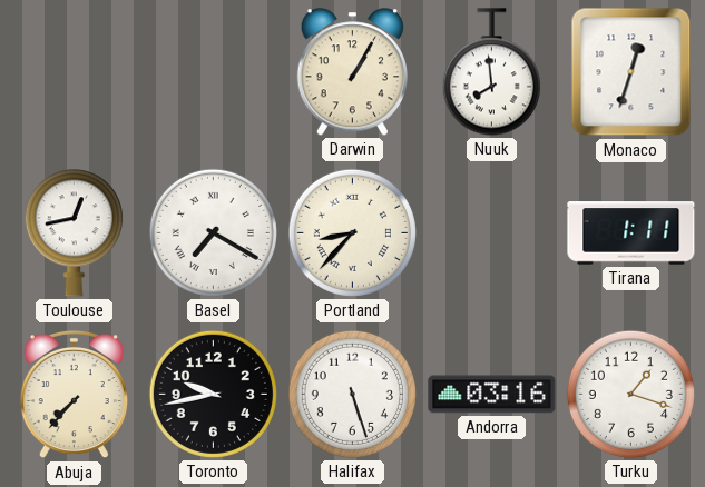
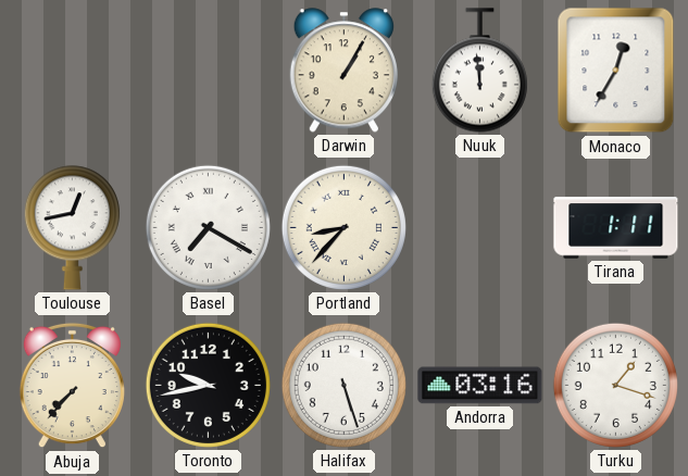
Nuuk: 7:59 -> 11:59
Monaco: 12:33 -> 12:35
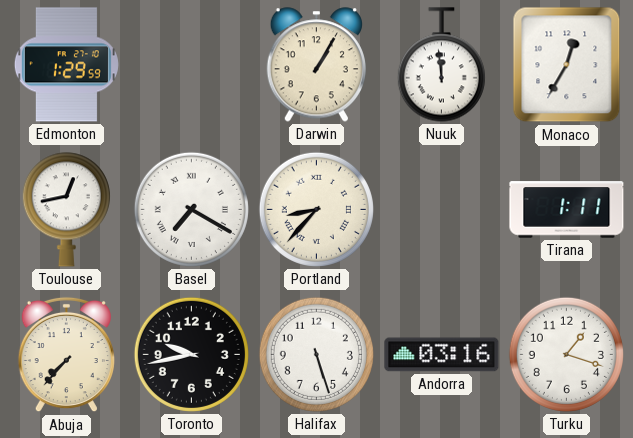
Edmonton: none -> 1:29
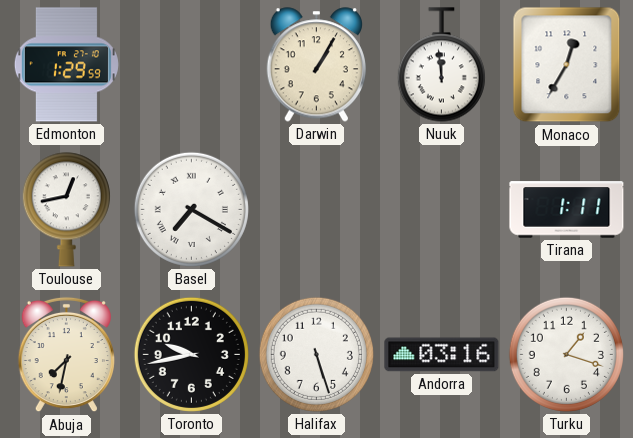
Portland: 8:37 -> none
Abuja: 7:37 -> 7:32
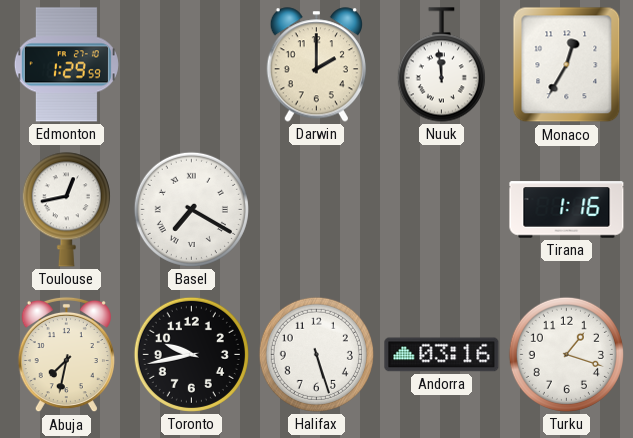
Darwin: 1:05 -> 2:00
Tirana: 1:11 -> 1:16
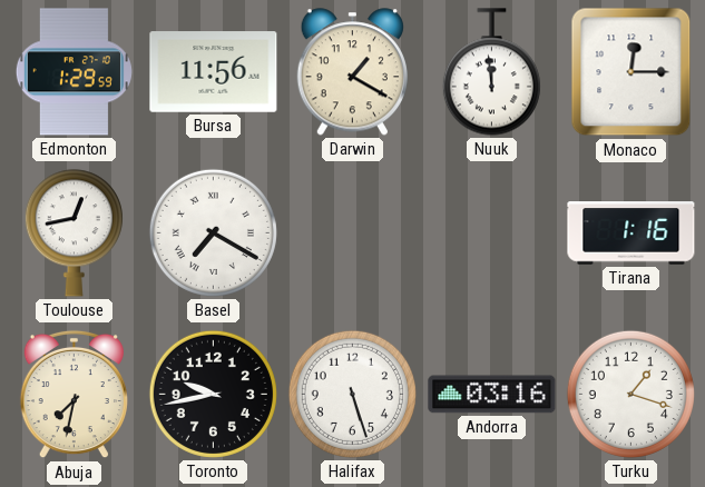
Bursa: none -> 11:56
Darwin: 2:00 -> 1:20
Monaco: 12:35 -> 12:15
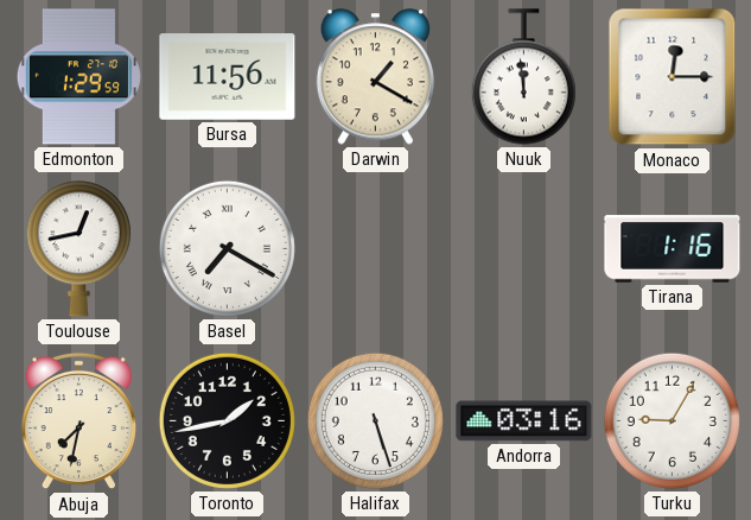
Toronto: 9:43 -> 1:43
Turku: 1:18 -> 9:05
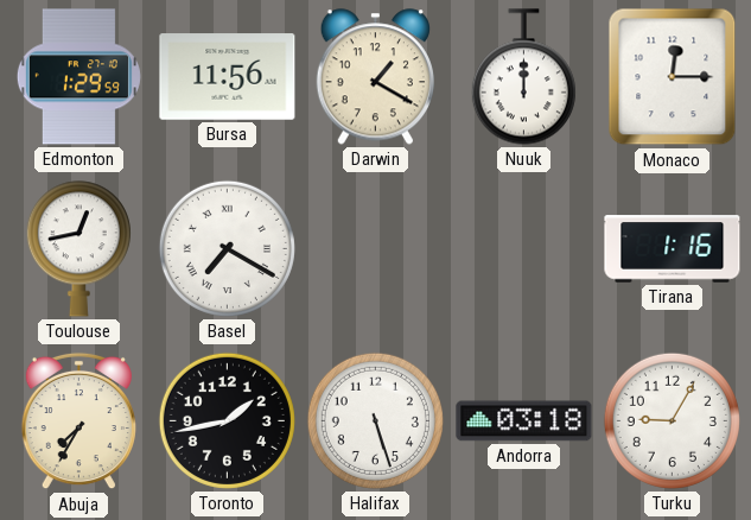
Nuuk: 11:59 -> 12:00
Abuja: 7:32 -> 7:35
Andorra: 03:16 -> 03:18
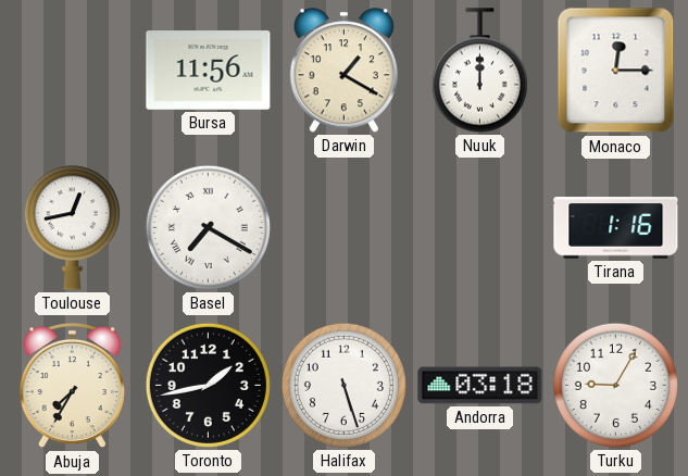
Edmonton: 1:29 -> none
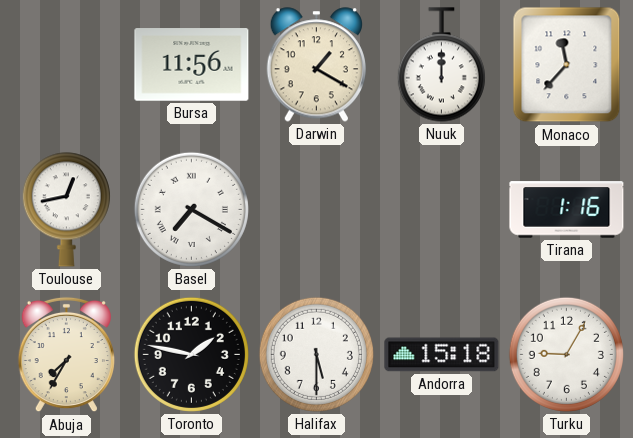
Monaco: 12:15 -> 11:37
Toronto: 1:43 -> 1:47
Halifax: 5:27 -> 5:30
Andorra: 03:18 -> 15:18
